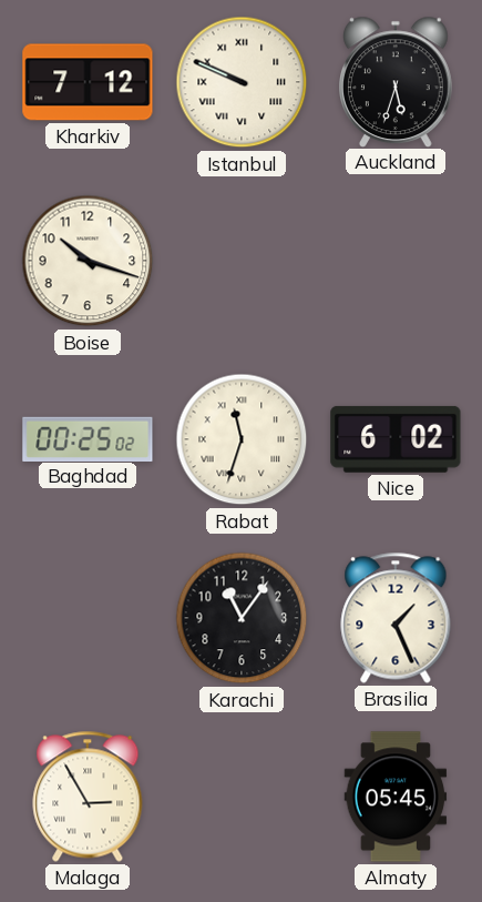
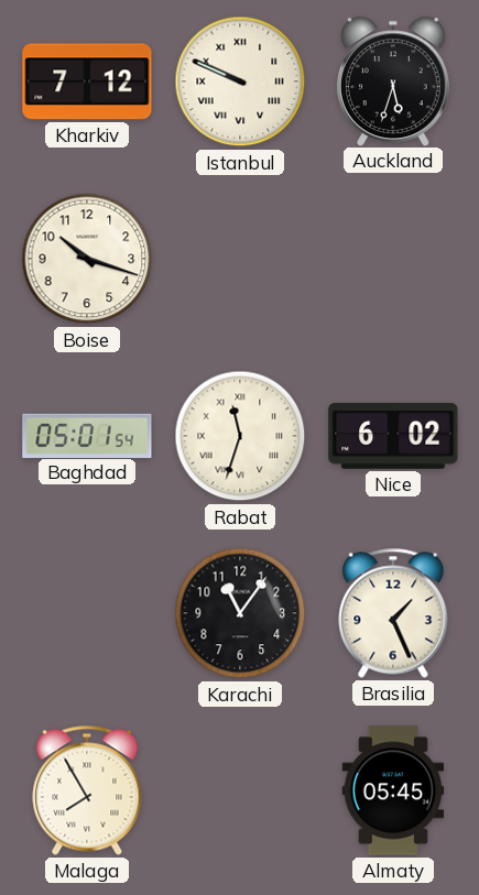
Baghdad: 00:25 -> 05:01
Malaga: 2:55 -> 7:55
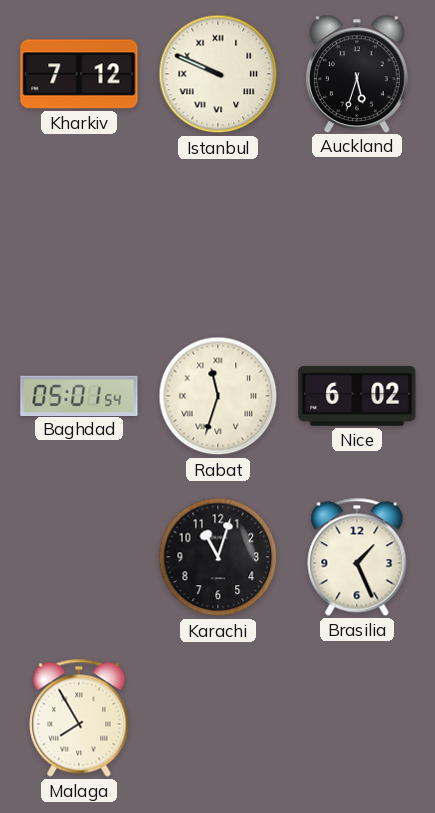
Boise: 10:18 -> none
Karachi: 11:06 -> 11:03
Almaty: 05:45 -> none
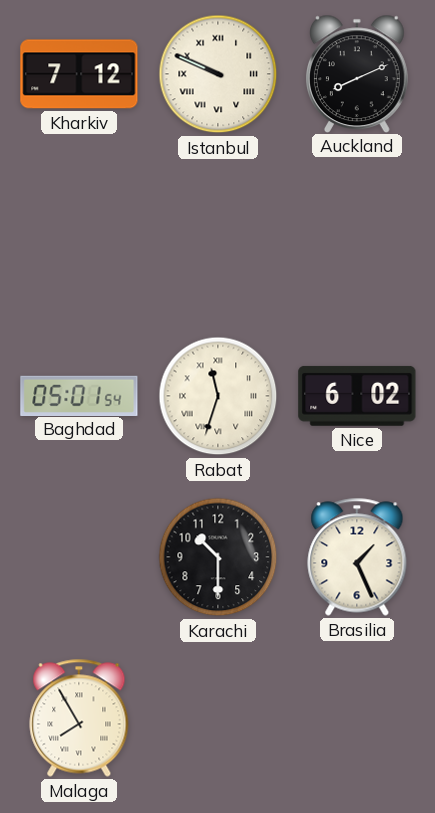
Auckland: 5:33 -> 8:11
Karachi: 11:03 -> 10:30
